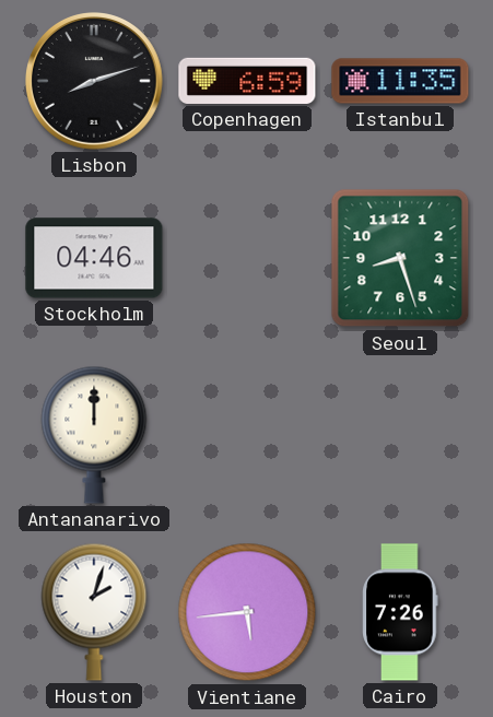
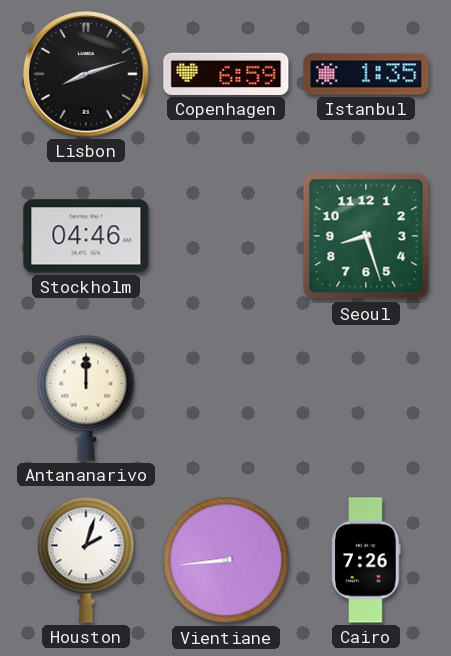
Istanbul: 11:35 -> 1:35
Vientiane: 5:44 -> 8:44
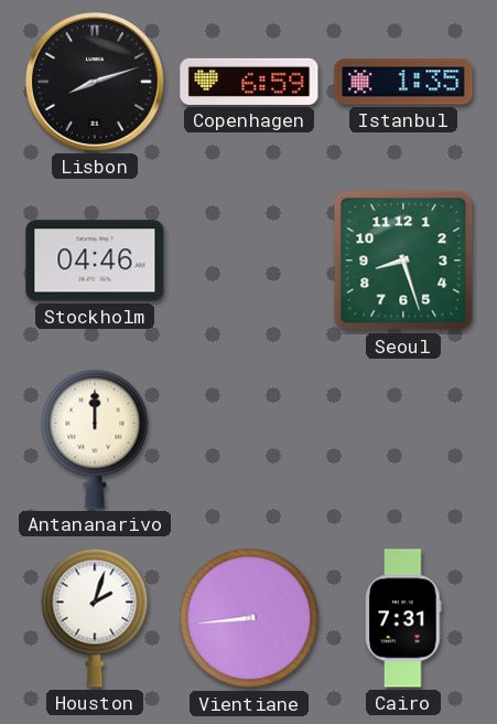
Cairo: 7:26 -> 7:31
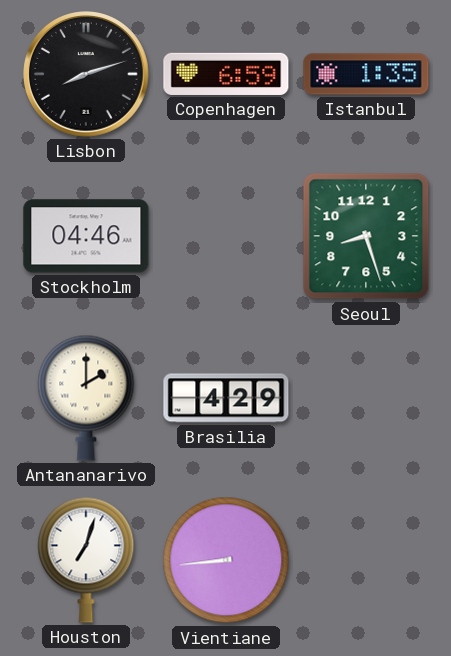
Antananarivo: 12:00 -> 2:00
Brasilia: none -> 4:29
Houston: 2:03 -> 7:03
Cairo: 7:31 -> none
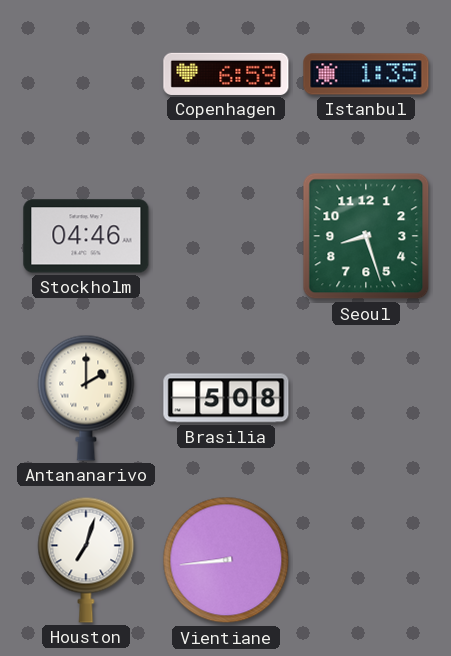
Lisbon: 8:12 -> none
Brasilia: 4:29 -> 5:08
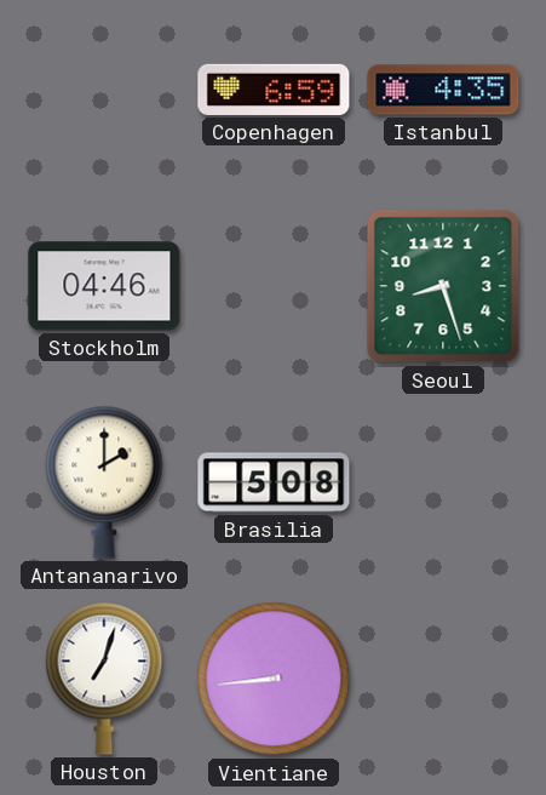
Istanbul: 1:35 -> 4:35
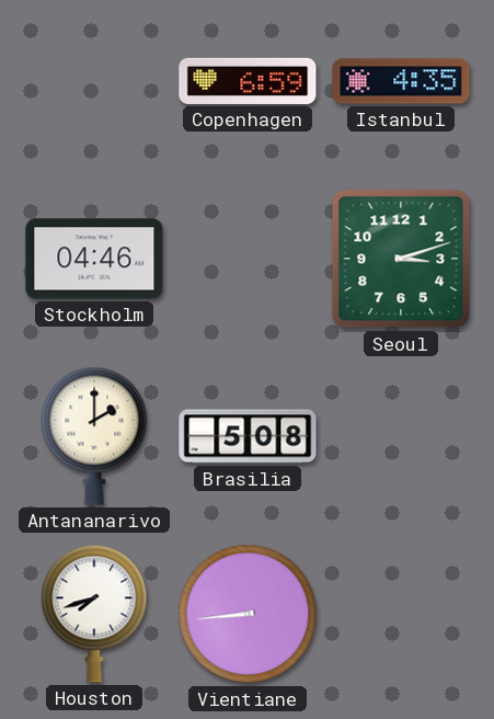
Seoul: 8:27 -> 3:12
Houston: 7:03 -> 7:42
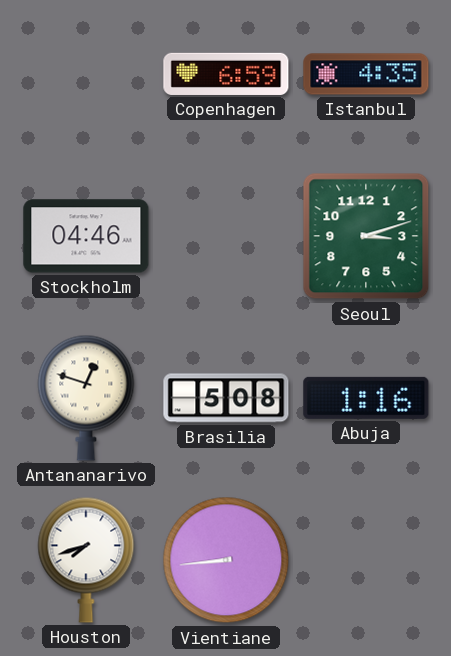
Antananarivo: 2:00 -> 12:48
Abuja: none -> 1:16
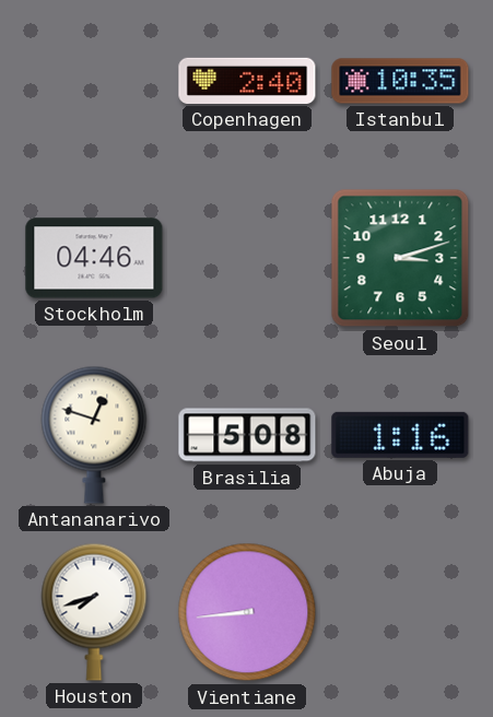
Copenhagen: 6:59 -> 2:40
Istanbul: 4:35 -> 10:35
